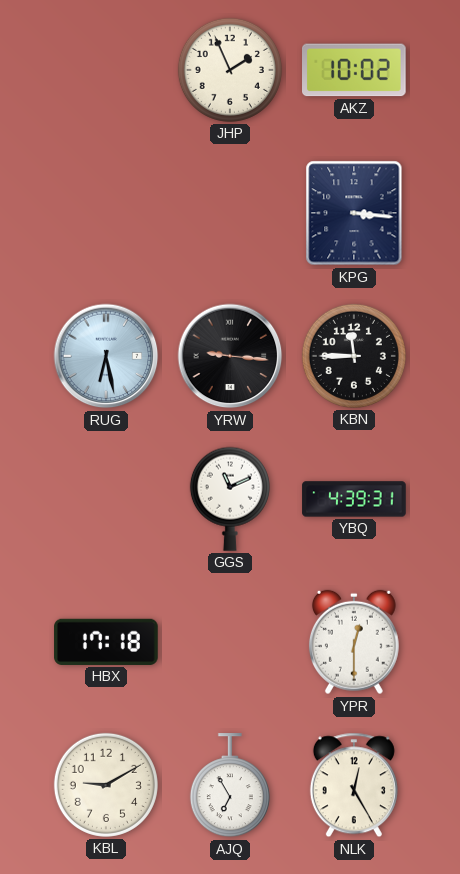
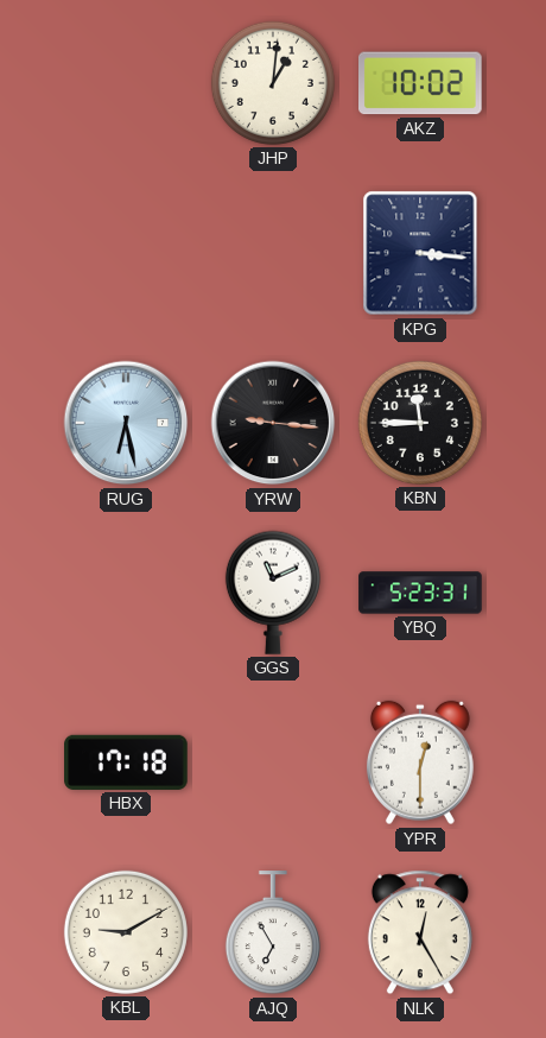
JHP: 1:56 -> 1:01
YBQ: 4:39 -> 5:23
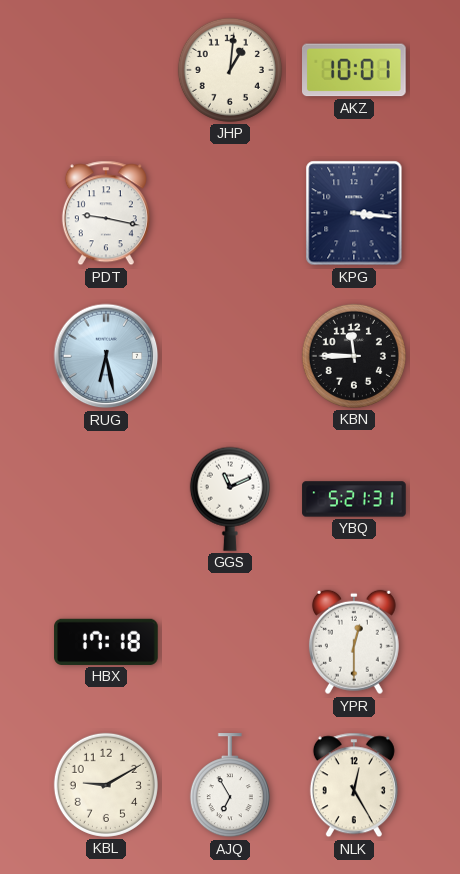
AKZ: 10:02 -> 10:01
PDT: none -> 9:17
YRW: 9:16 -> none
YBQ: 5:23 -> 5:21
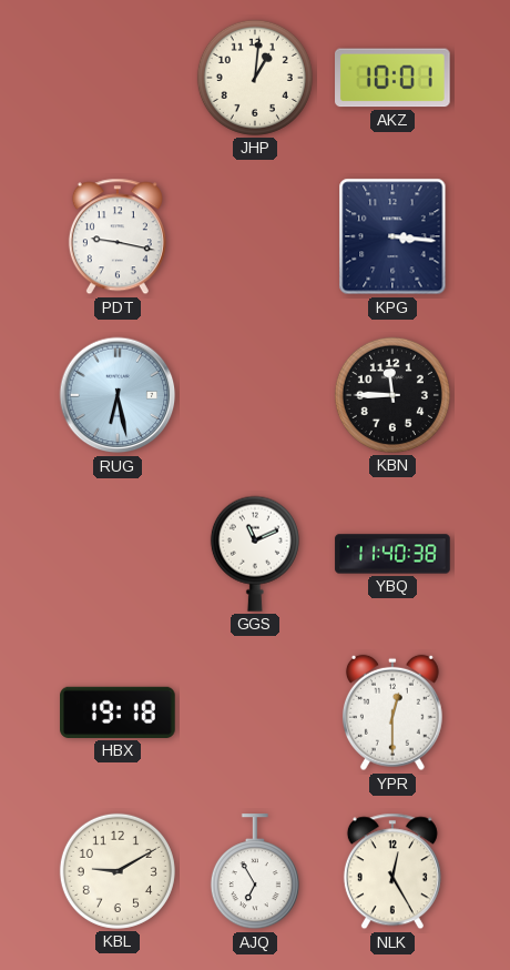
YBQ: 5:21 -> 11:40
HBX: 17:18 -> 19:18
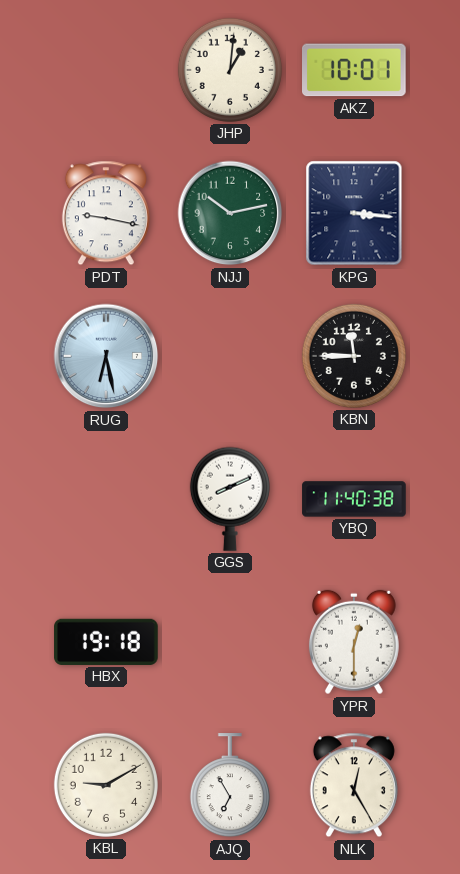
NJJ: none -> 10:13
GGS: 11:11 -> 8:11
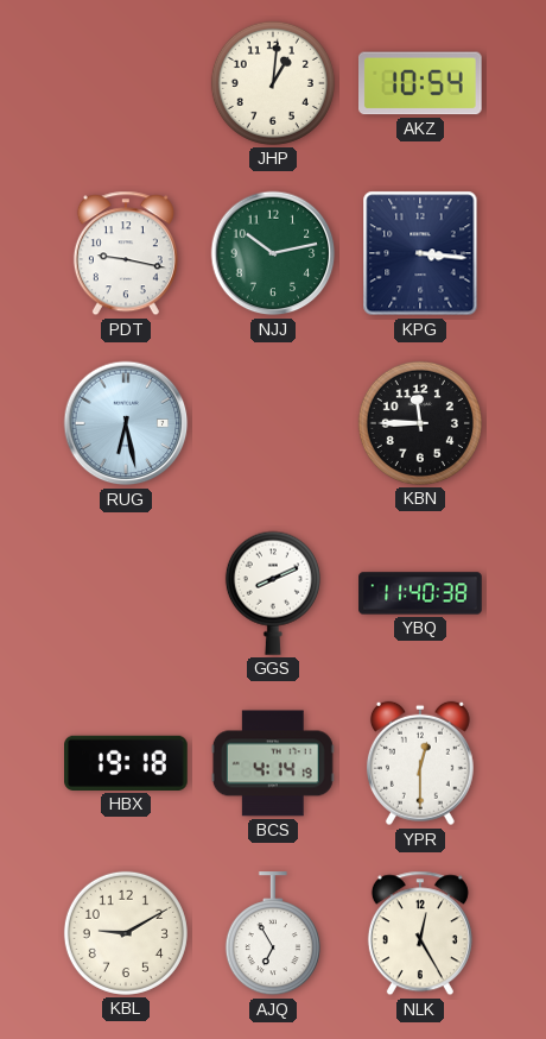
AKZ: 10:01 -> 10:54
BCS: none -> 4:14
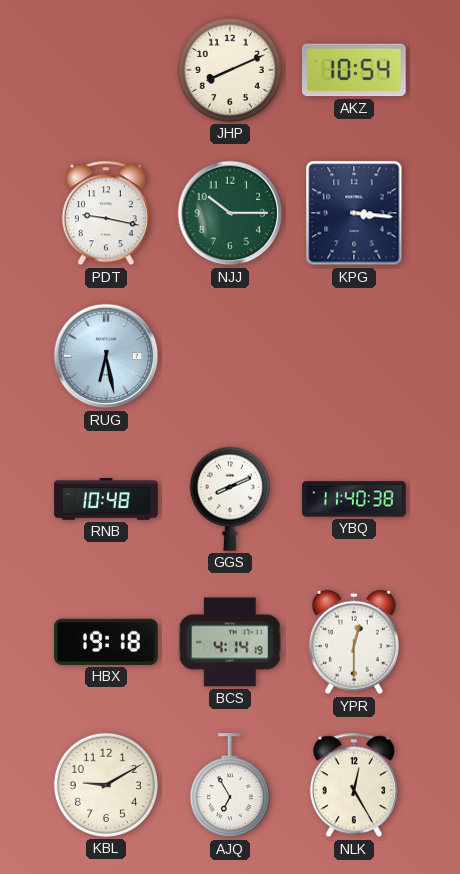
JHP: 1:01 -> 8:11
NJJ: 10:13 -> 10:15
KBN: 11:45 -> none
RNB: none -> 10:48
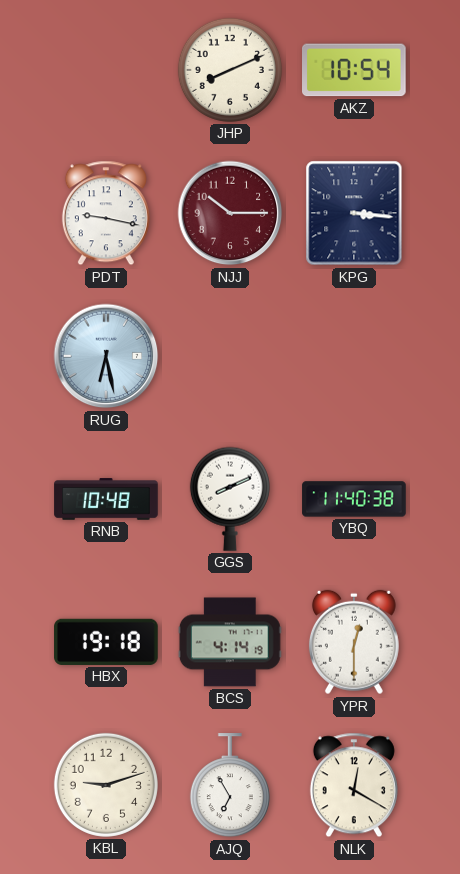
NJJ dial: green -> burgundy
KBL: 9:10 -> 9:12
NLK: 12:25 -> 12:20
